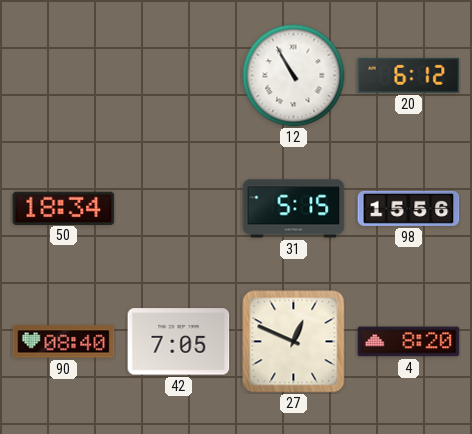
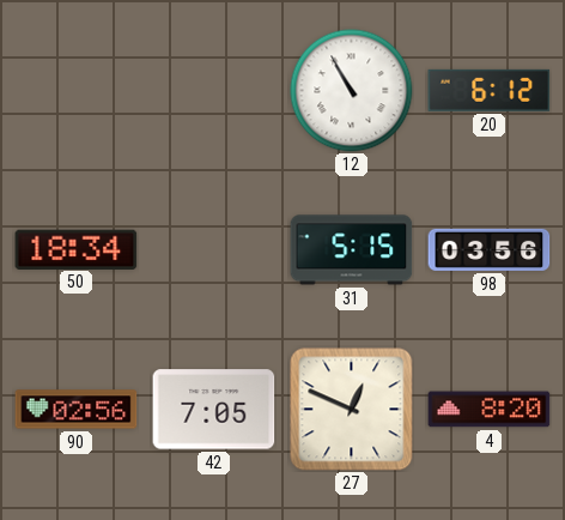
98: 15:56 -> 03:56
90: 08:40 -> 02:56
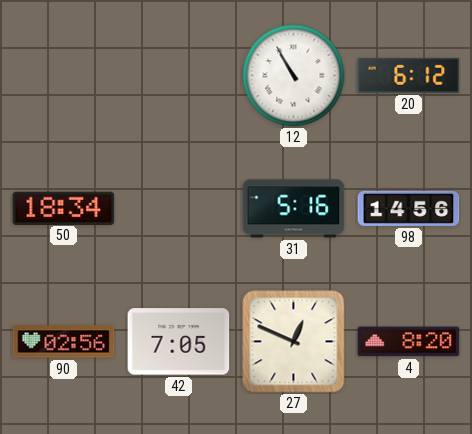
31: 5:15 -> 5:16
98: 03:56 -> 14:56
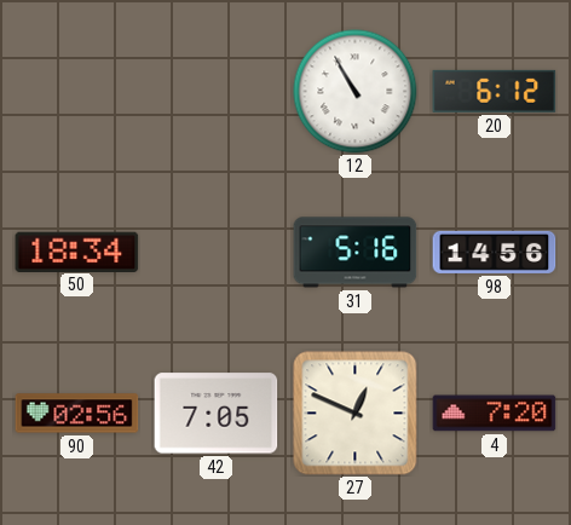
4: 8:20 -> 7:20
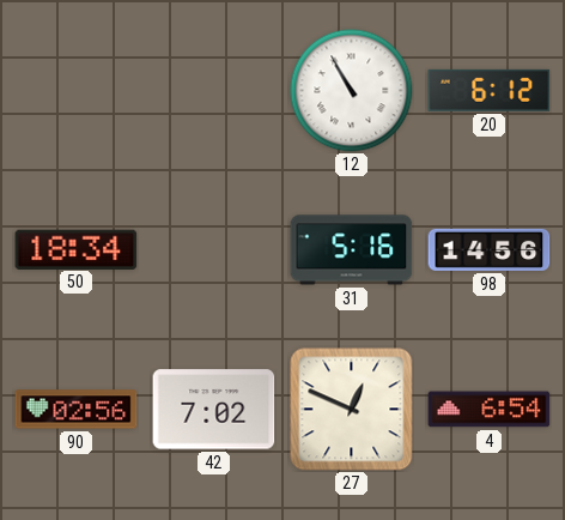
42: 7:05 -> 7:02
4: 7:20 -> 6:54
